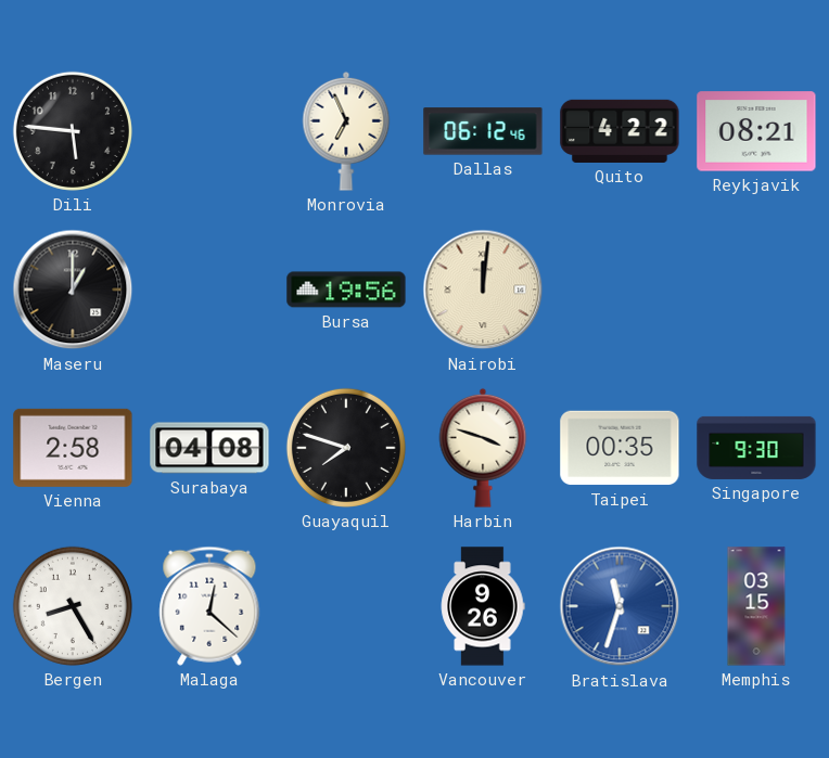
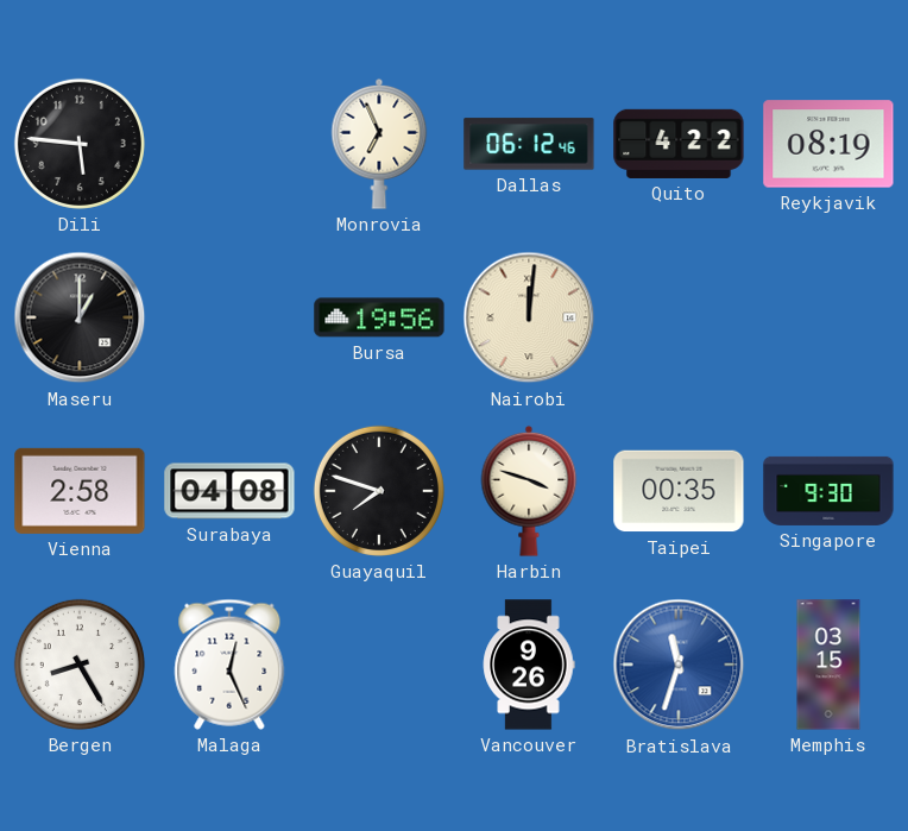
Reykjavik: 08:21 -> 08:19
Malaga: 12:22 -> 12:26
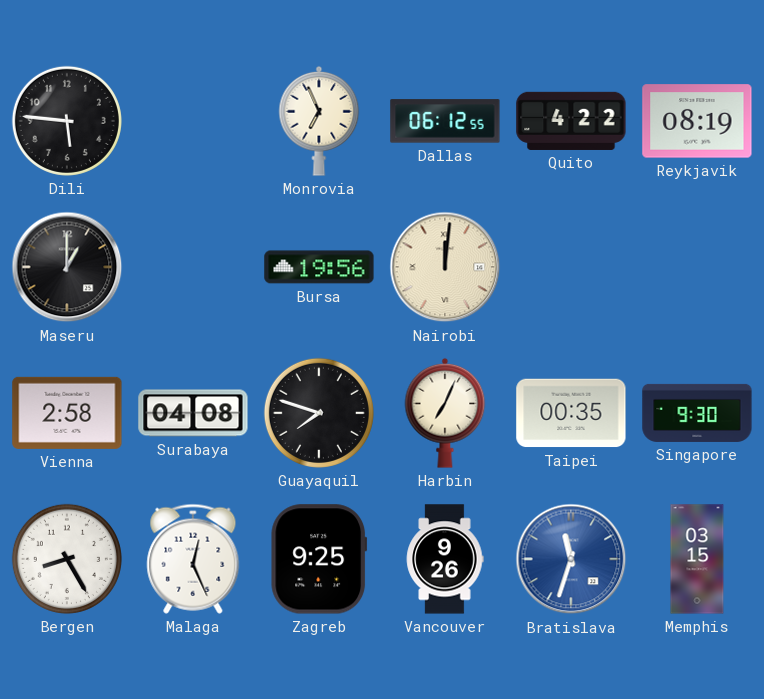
Dallas: 06:12:46 -> 06:12:55
Harbin: 3:48 -> 7:04
Zagreb: none -> 9:25
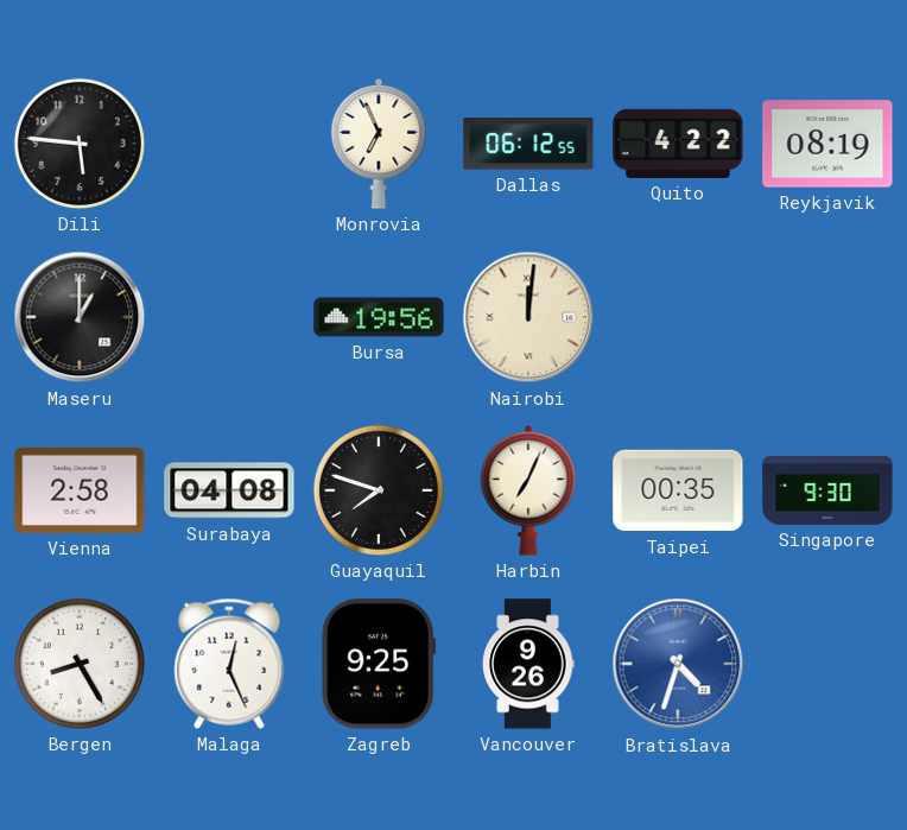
Bratislava: 11:33 -> 4:33
Memphis: 03:15 -> none
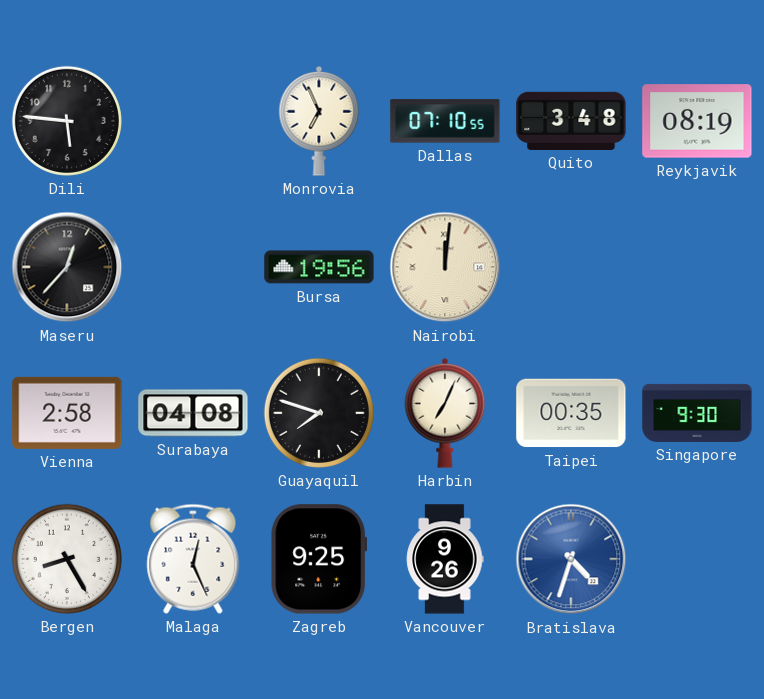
Dallas: 06:12 -> 07:10
Quito: 4:22 -> 3:48
Maseru: 1:00 -> 12:37
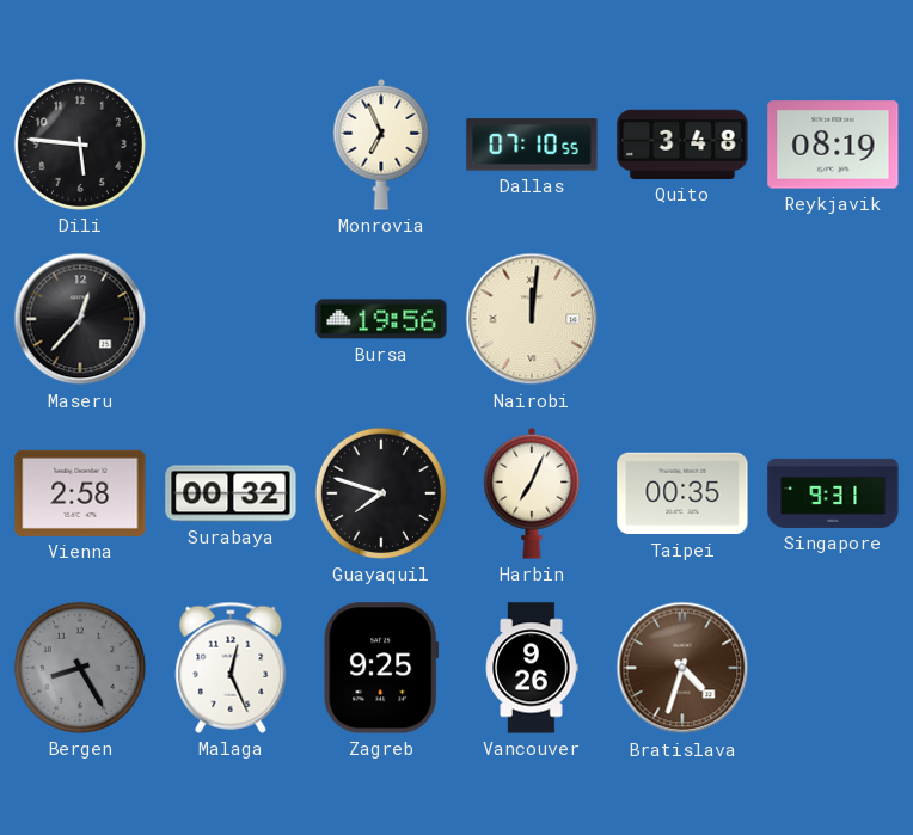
Surabaya: 04:08 -> 00:32
Singapore: 9:30 -> 9:31
Bergen dial: white -> grey
Bratislava dial: blue -> brown
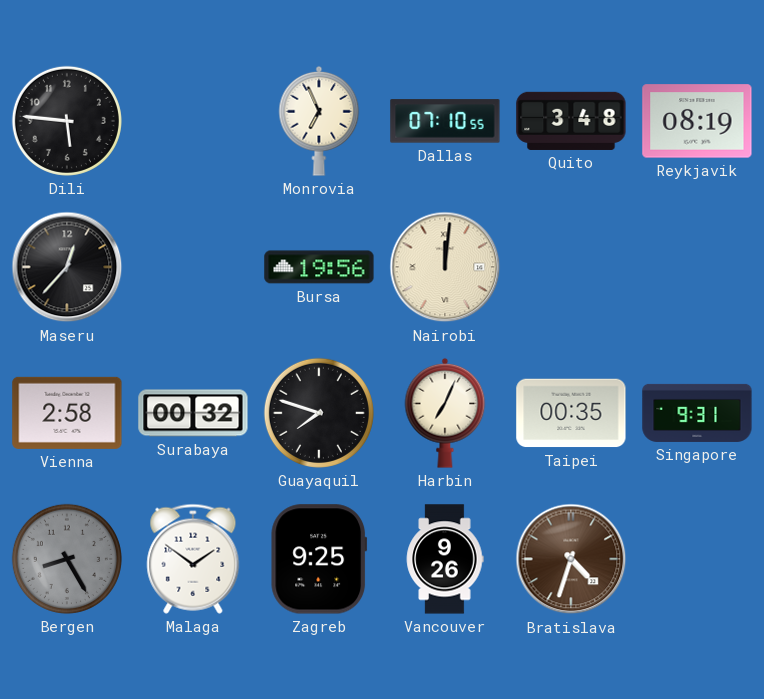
Malaga: 12:26 -> 1:51
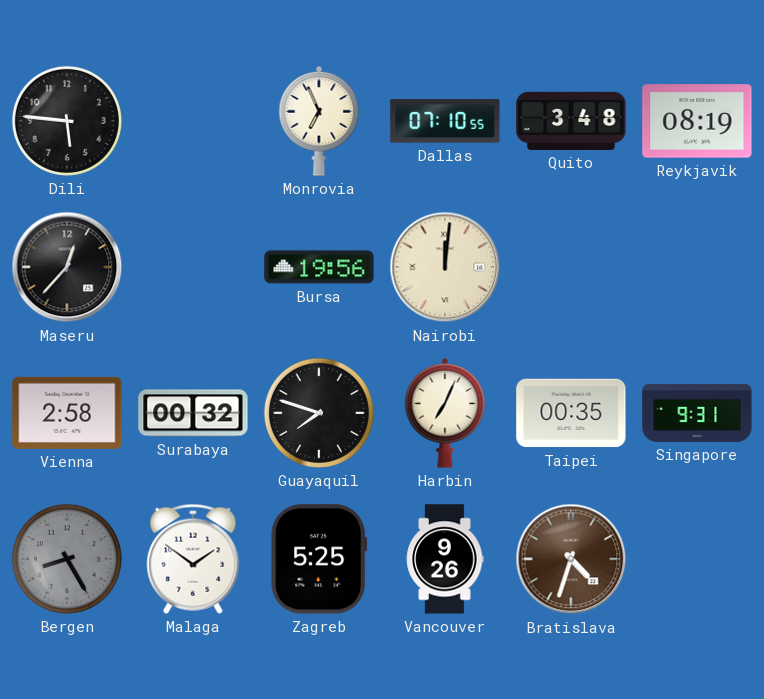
Zagreb: 9:25 -> 5:25
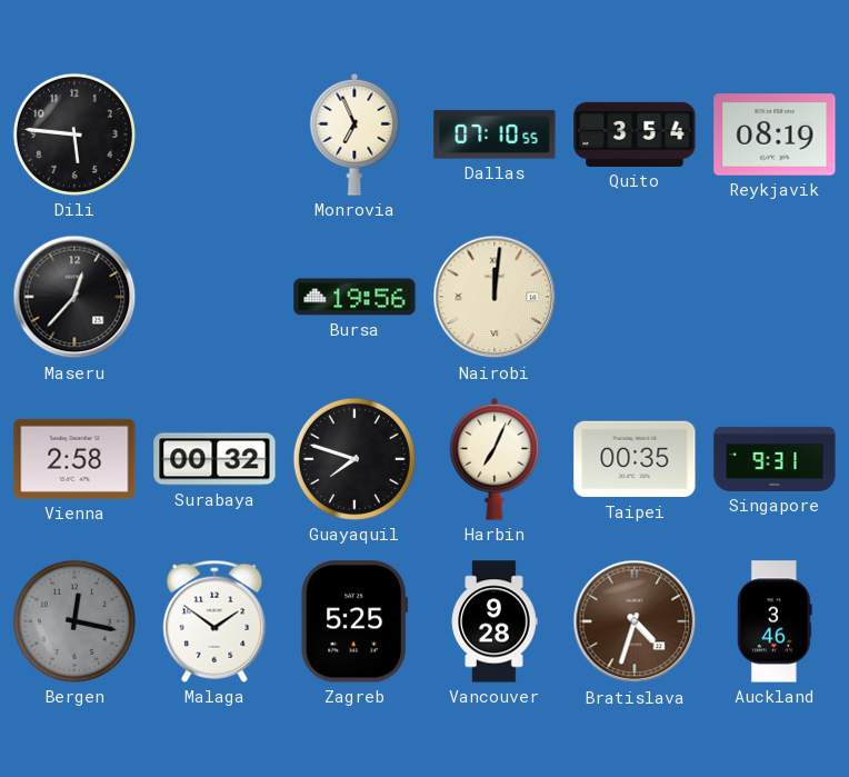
Quito: 3:48 -> 3:54
Bergen: 8:25 -> 12:17
Vancouver: 9:26 -> 9:28
Auckland: none -> 3:46
